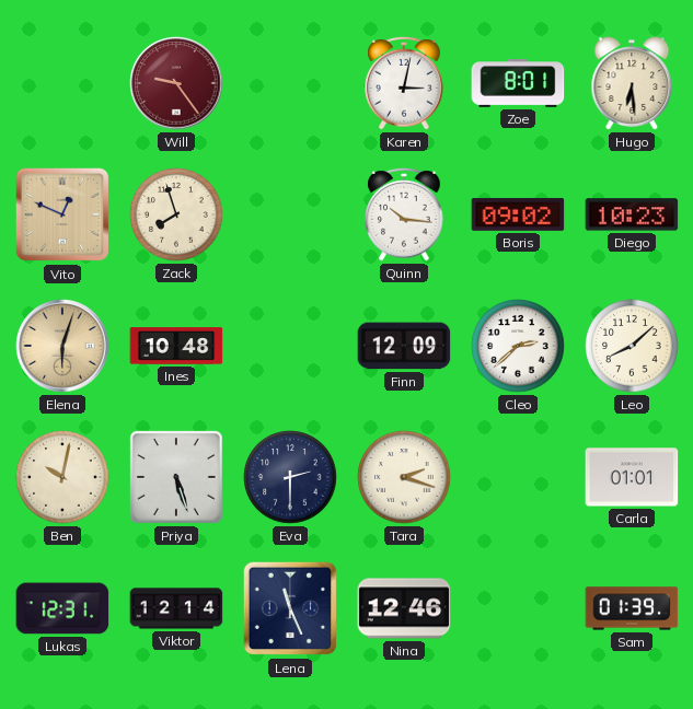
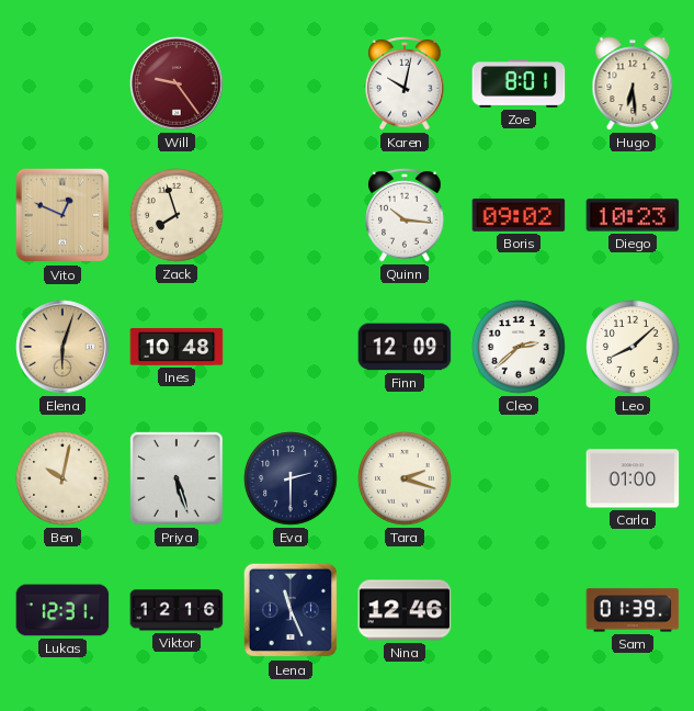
Karen: 3:02 -> 10:02
Carla: 01:01 -> 01:00
Viktor: 12:14 -> 12:16
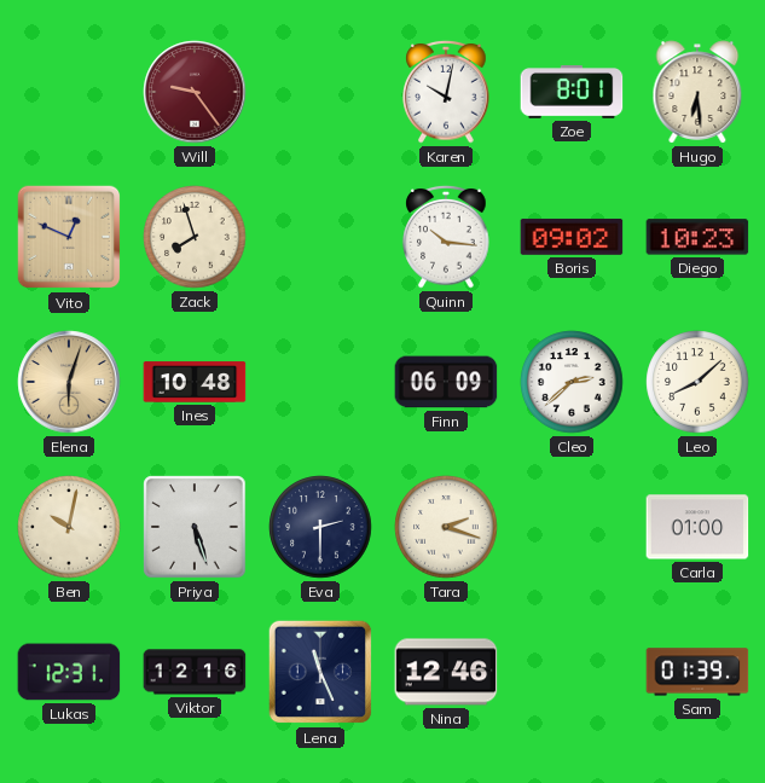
Finn: 12:09 -> 06:09
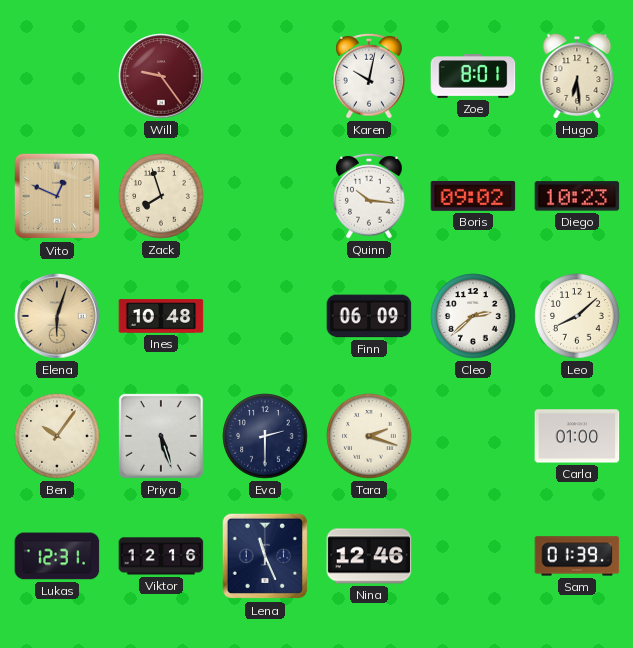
Ben: 10:02 -> 10:06
